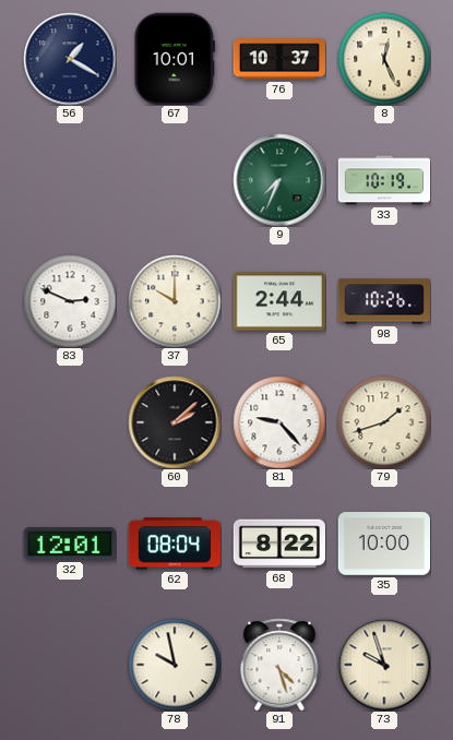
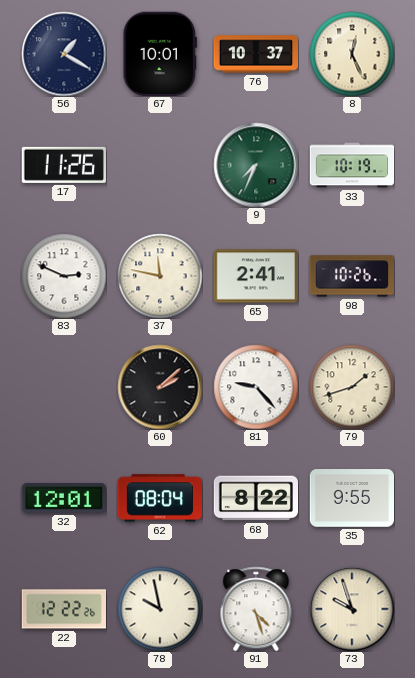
17: none -> 11:26
37: 10:00 -> 11:47
65: 2:44 -> 2:41
35: 10:00 -> 9:55
22: none -> 12:22
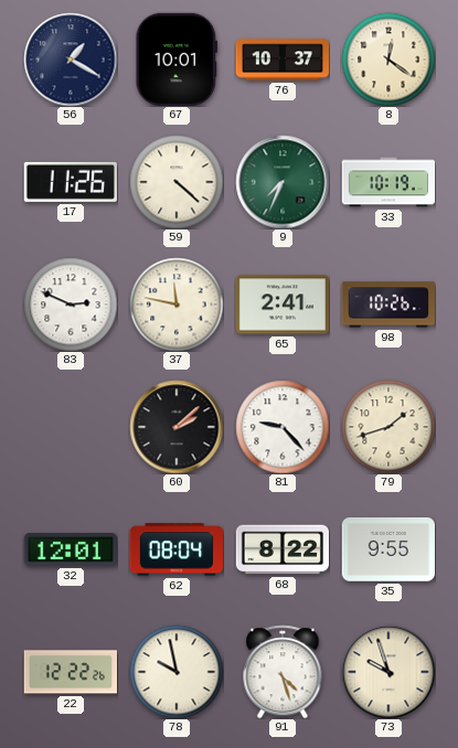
8: 12:26 -> 12:21
59: none -> 4:22
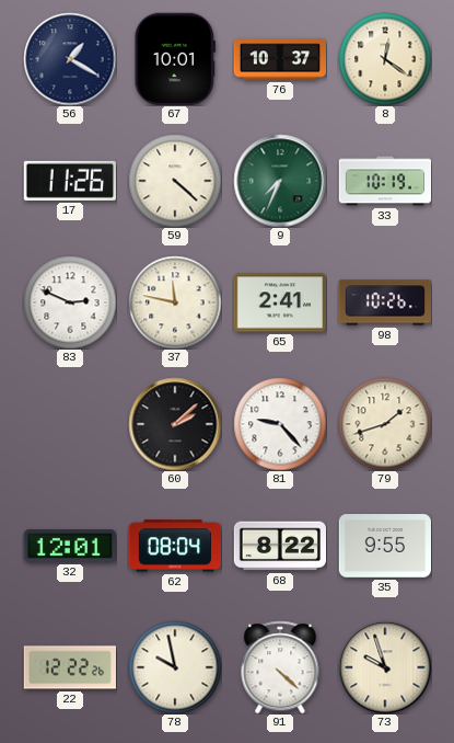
91: 4:27 -> 4:22
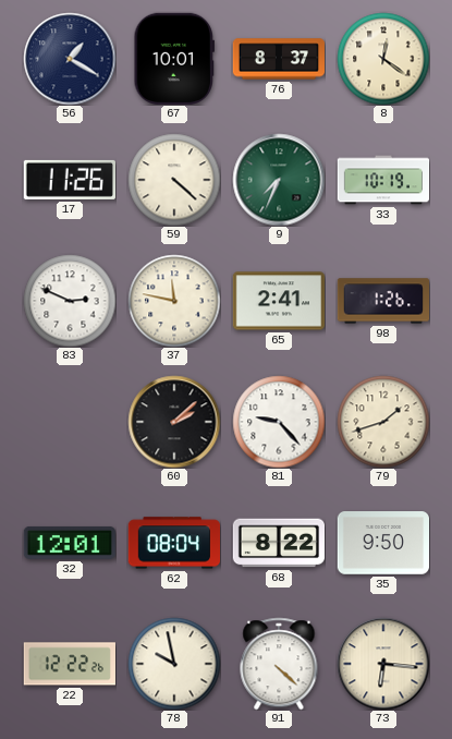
76: 10:37 -> 8:37
98: 10:26 -> 1:26
35: 9:55 -> 9:50
73: 9:57 -> 6:16
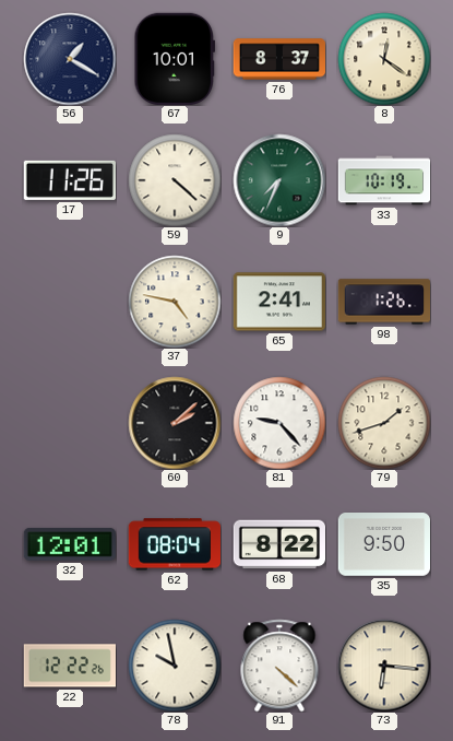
83: 2:49 -> none
37: 11:47 -> 4:47
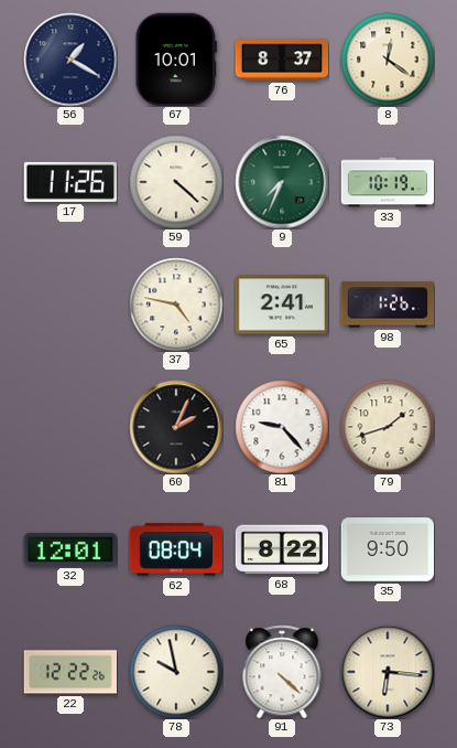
60: 2:08 -> 2:04
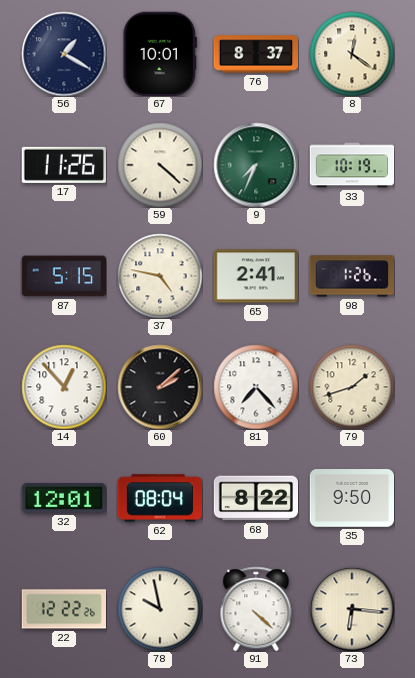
87: none -> 5:15
14: none -> 12:53
60: 2:04 -> 2:08
81: 9:23 -> 7:23
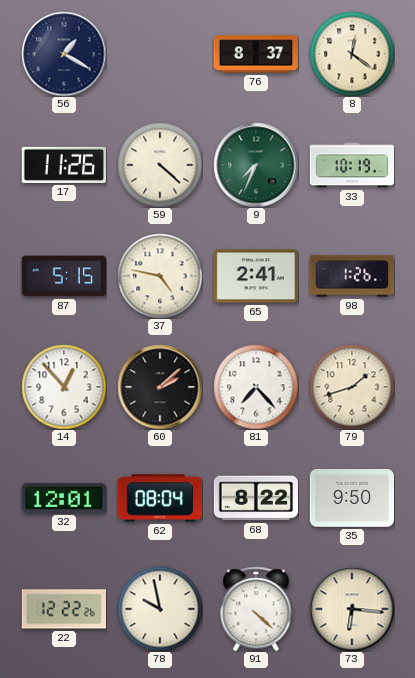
67: 10:01 -> none
